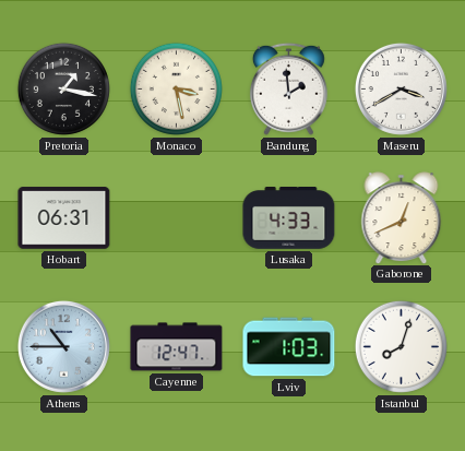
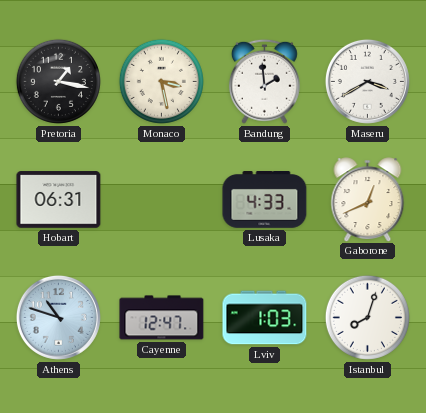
Athens: 10:45 -> 10:48
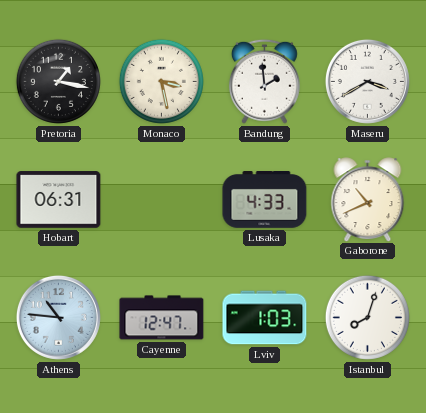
Gaborone: 12:41 -> 10:41
Athens: 10:48 -> 10:46
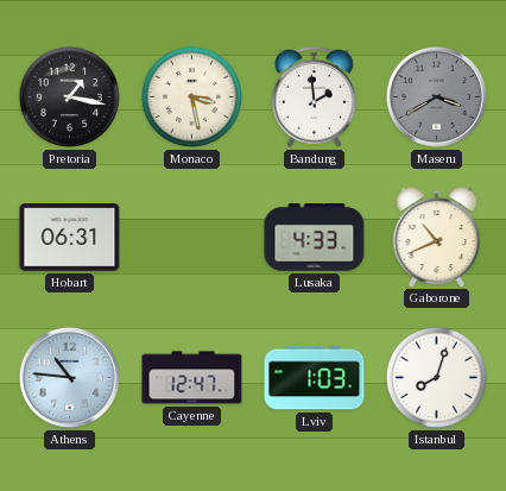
Maseru dial: white -> grey
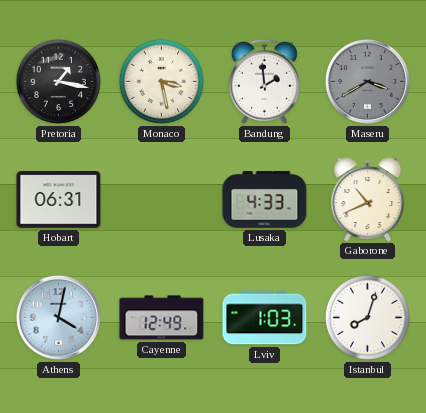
Athens: 10:46 -> 4:02
Cayenne: 12:47 -> 12:49
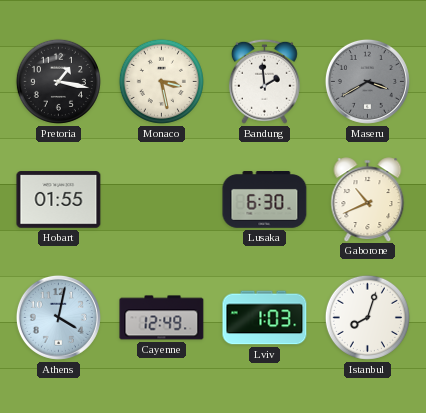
Hobart: 06:31 -> 01:55
Lusaka: 4:33 -> 6:30
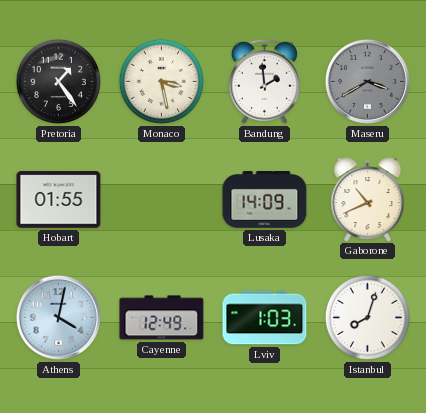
Pretoria: 1:17 -> 1:24
Lusaka: 6:30 -> 14:09
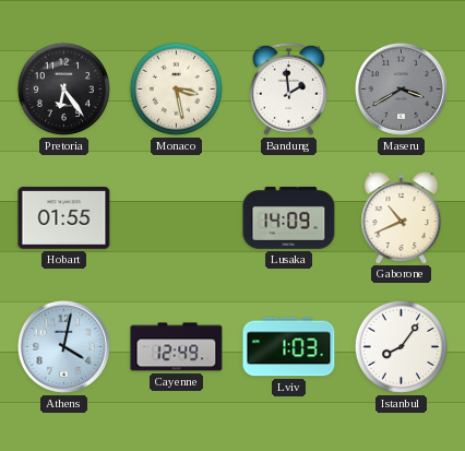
Pretoria: 1:24 -> 6:24
Istanbul: 8:03 -> 8:06
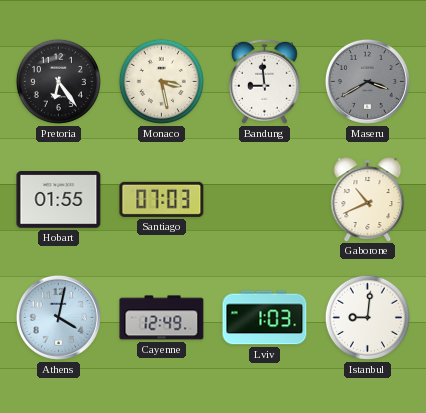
Bandung: 1:59 -> 8:59
Santiago: none -> 07:03
Lusaka: 14:09 -> none
Istanbul: 8:06 -> 9:01
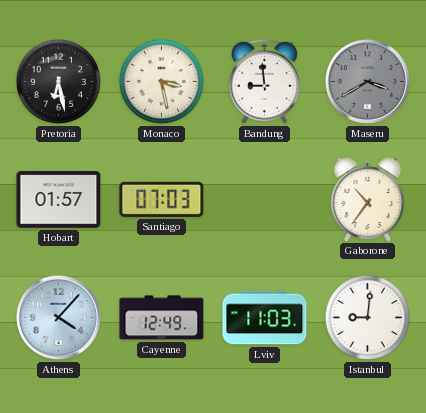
Pretoria: 6:24 -> 6:28
Hobart: 01:55 -> 01:57
Gaborone: 10:41 -> 10:36
Athens: 4:02 -> 4:07
Lviv: 1:03 -> 11:03
